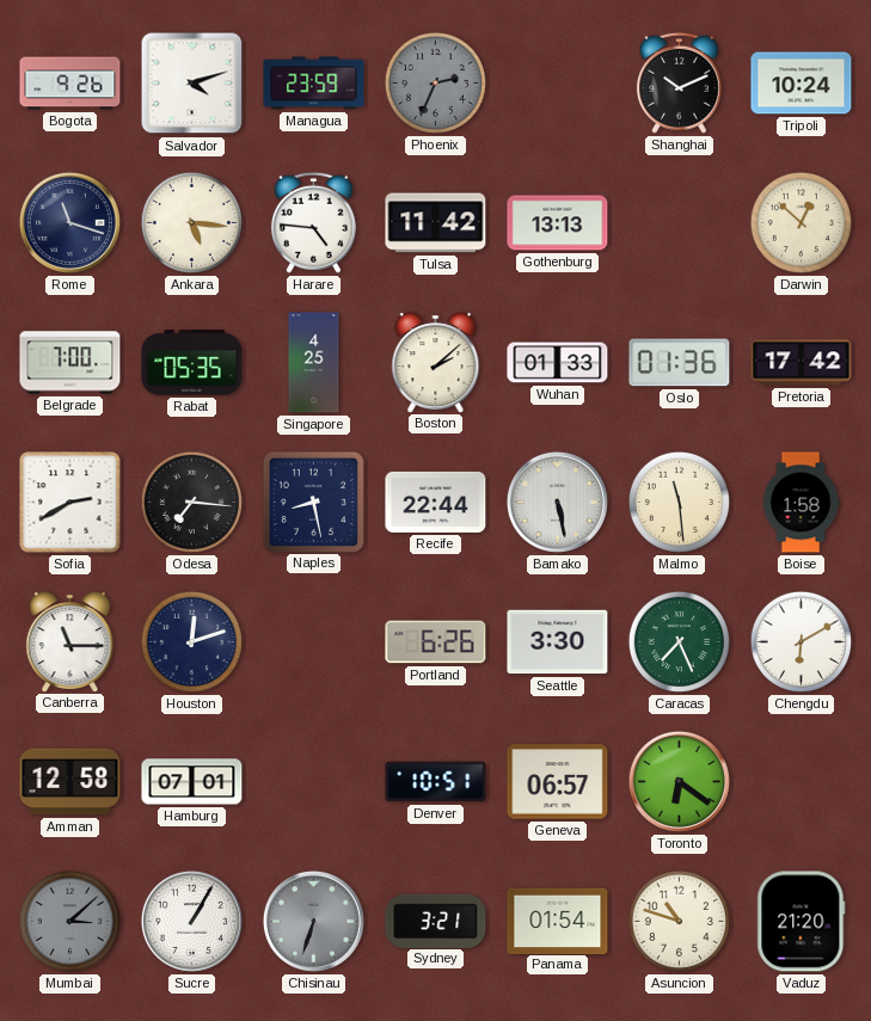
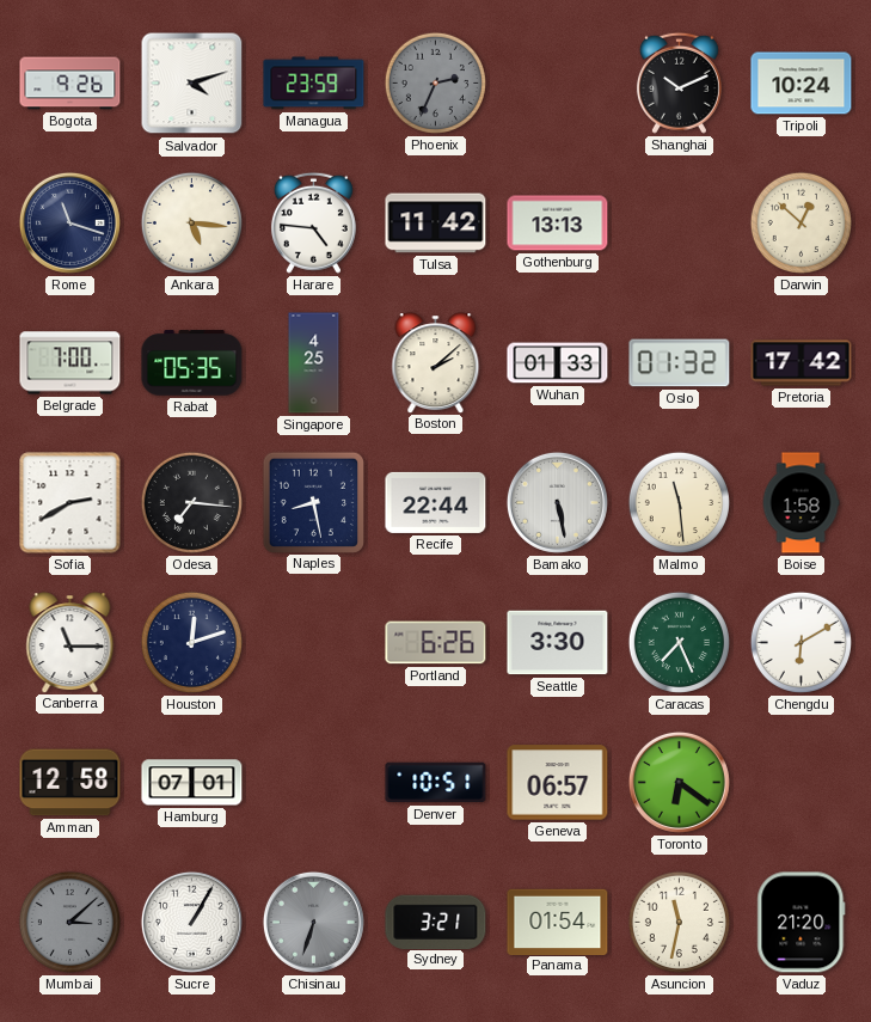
Oslo: 01:36 -> 01:32
Asuncion: 10:48 -> 11:32
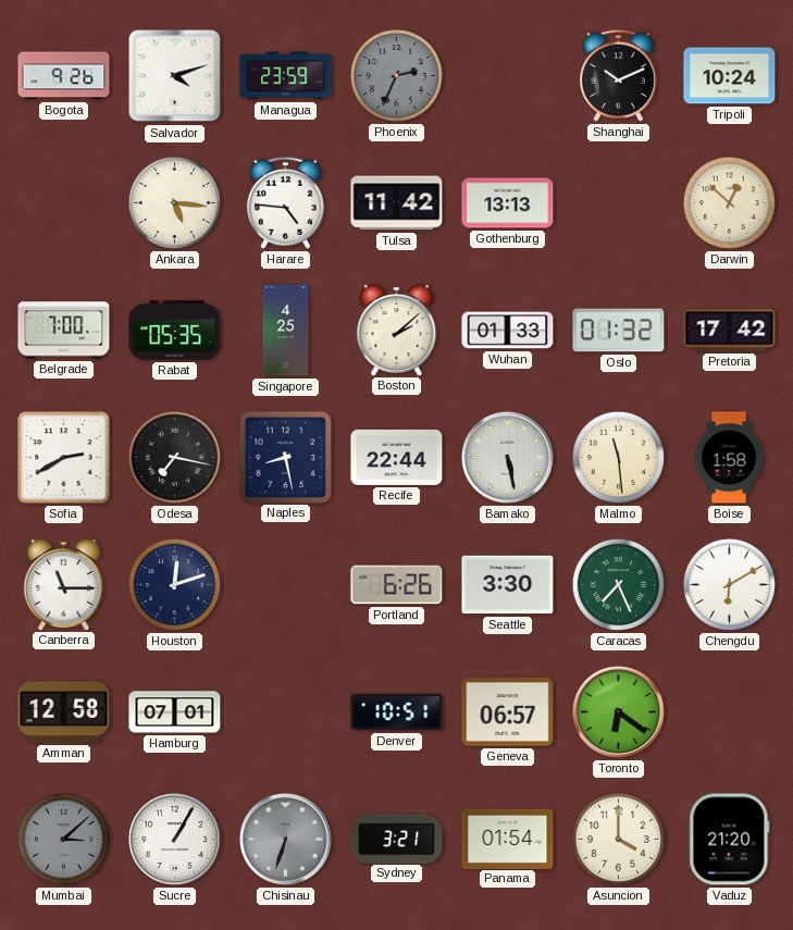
Rome: 11:18 -> none
Odesa: 7:16 -> 7:17
Asuncion: 11:32 -> 4:00
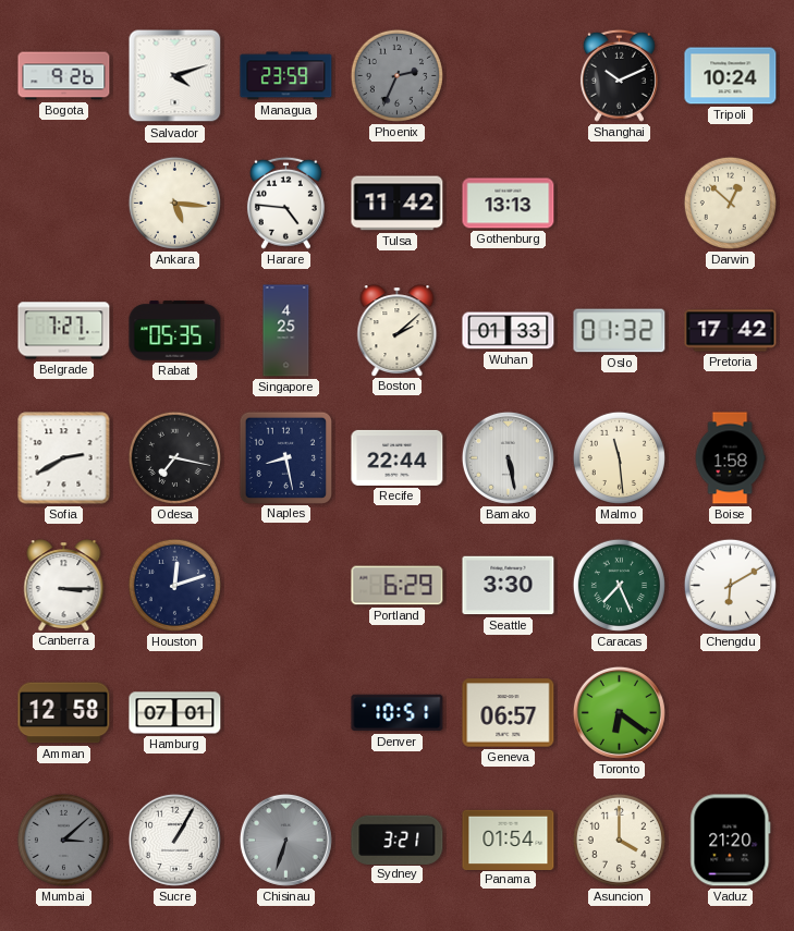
Belgrade: 7:00 -> 7:27
Canberra: 11:15 -> 3:15
Portland: 6:26 -> 6:29
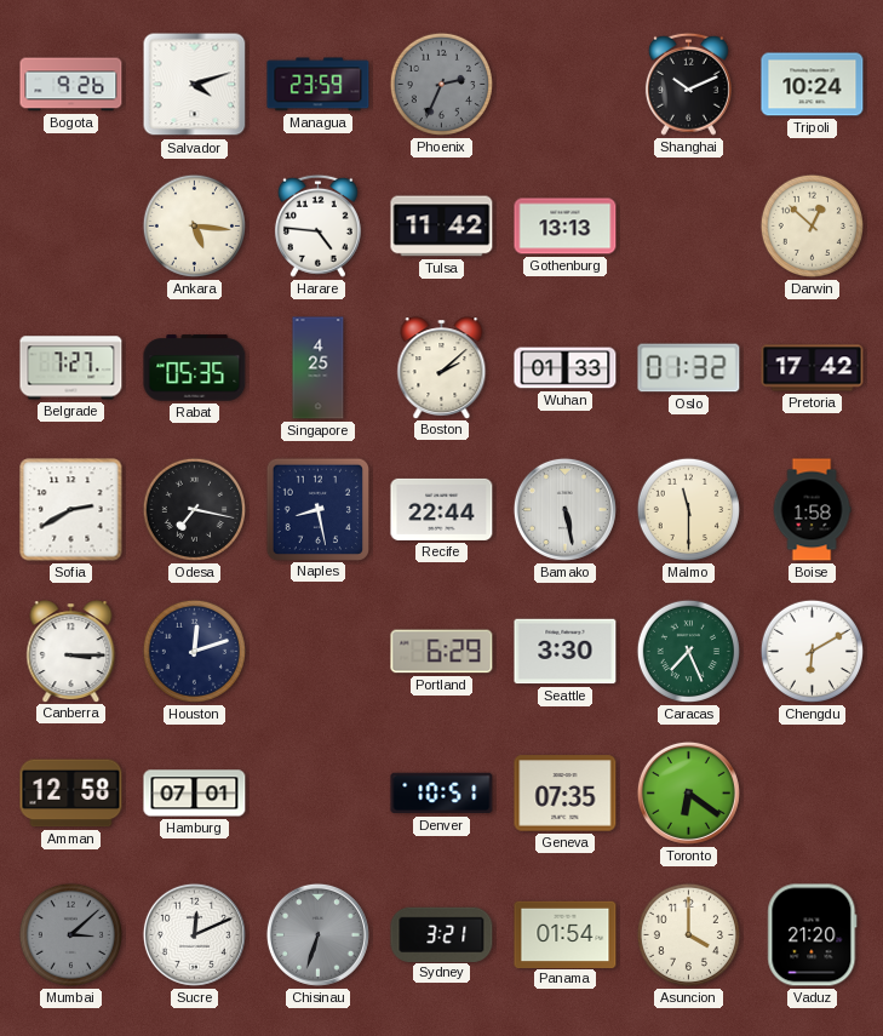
Malmo: 11:29 -> 11:30
Geneva: 06:57 -> 07:35
Sucre: 1:05 -> 12:11
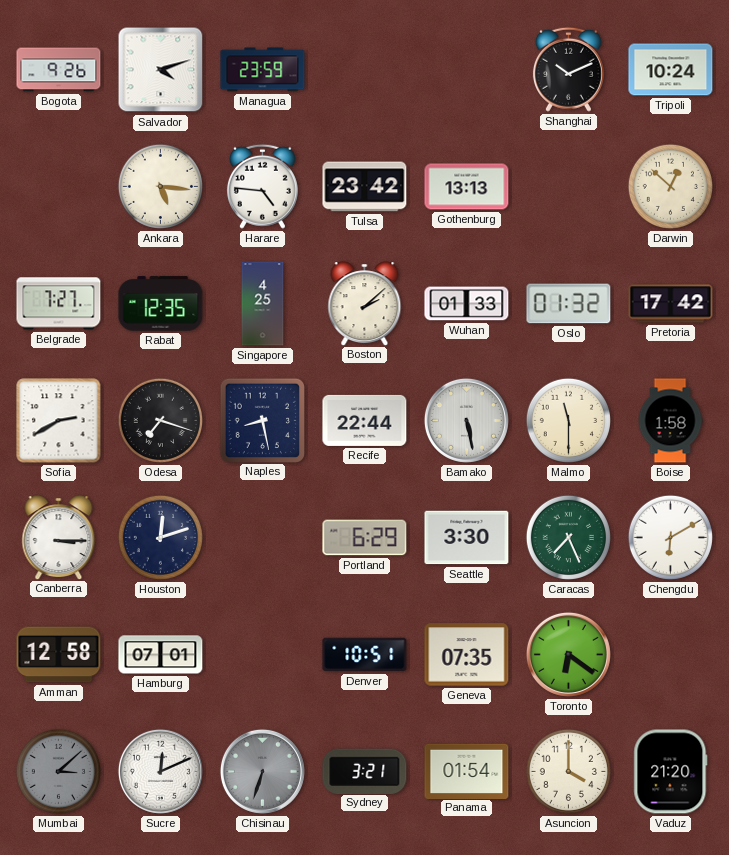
Phoenix: 2:34 -> none
Tulsa: 11:42 -> 23:42
Rabat: 05:35 -> 12:35
Odesa: 7:17 -> 7:18
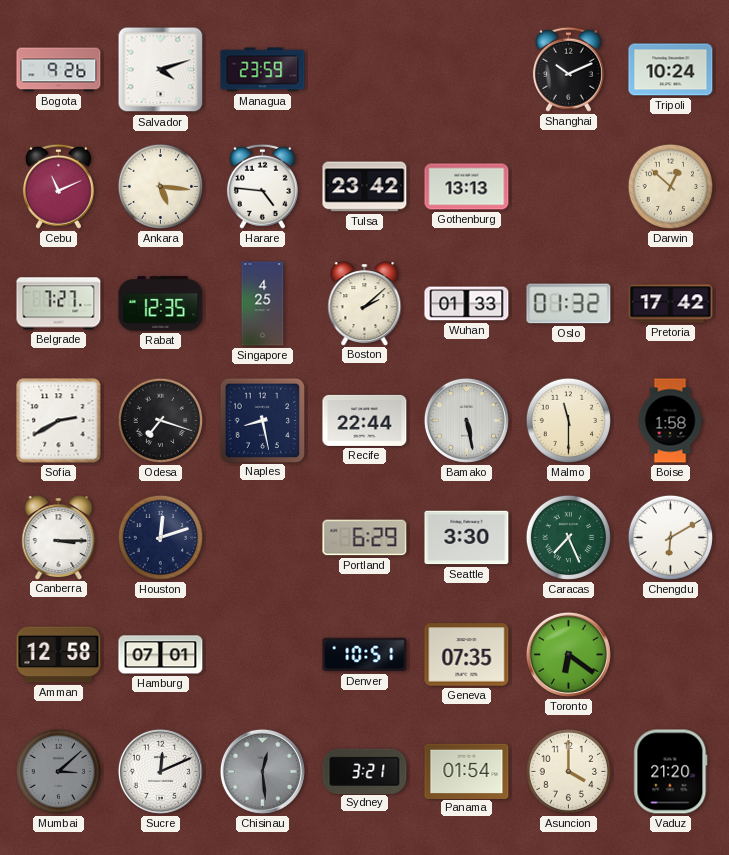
Cebu: none -> 11:11
Chisinau: 6:33 -> 12:29
